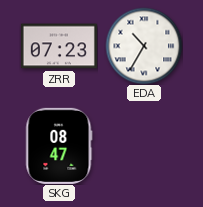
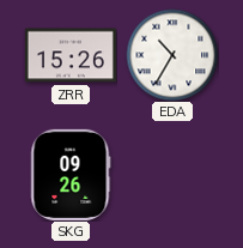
ZRR: 07:23 -> 15:26
SKG: 08:47 -> 09:26
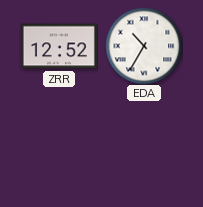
ZRR: 15:26 -> 12:52
SKG: 09:26 -> none
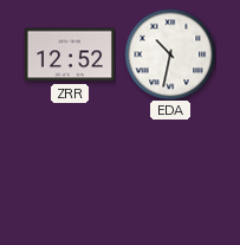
EDA: 10:35 -> 10:32
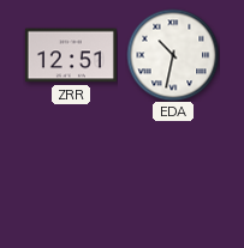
ZRR: 12:52 -> 12:51
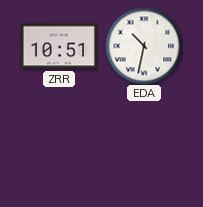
ZRR: 12:51 -> 10:51
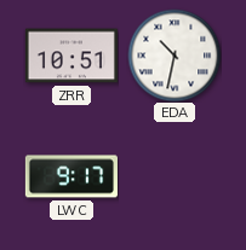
LWC: none -> 9:17
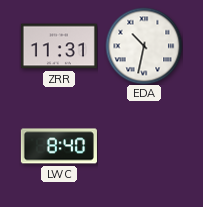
ZRR: 10:51 -> 11:31
LWC: 9:17 -> 8:40
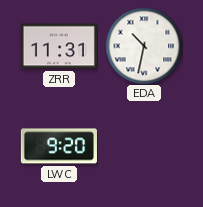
LWC: 8:40 -> 9:20
